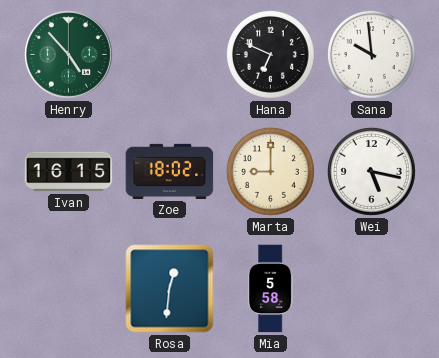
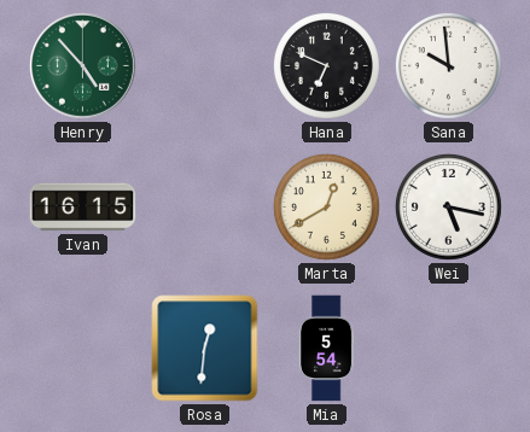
Zoe: 18:02 -> none
Marta: 9:00 -> 12:40
Mia: 5:58 -> 5:54
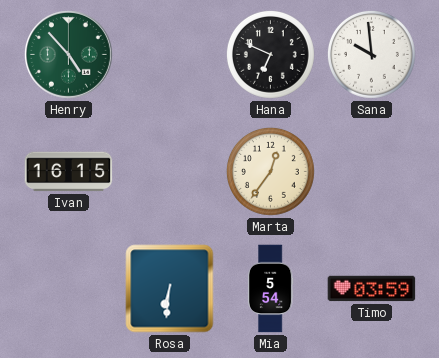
Marta: 12:40 -> 12:36
Wei: 5:17 -> none
Rosa: 12:31 -> 6:31
Timo: none -> 03:59
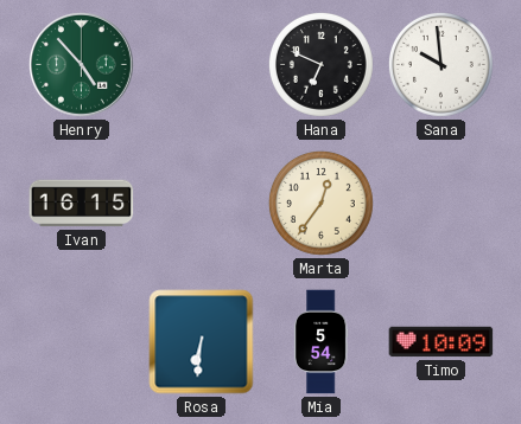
Timo: 03:59 -> 10:09
